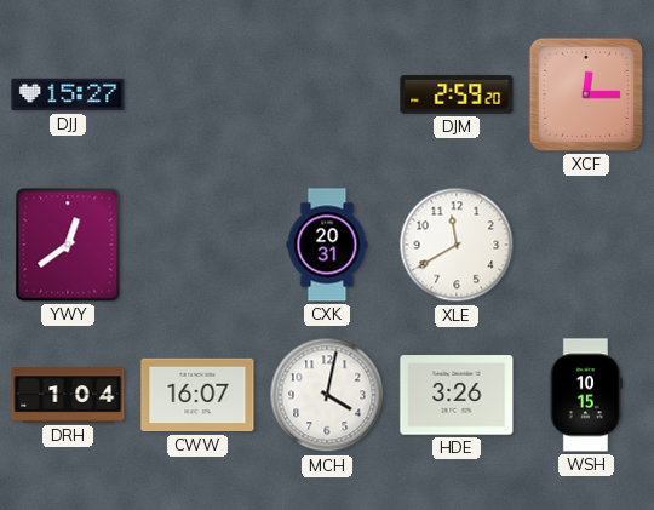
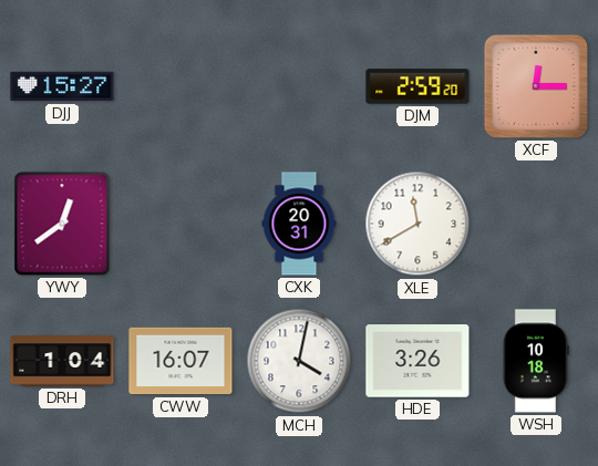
WSH: 10:15 -> 10:18
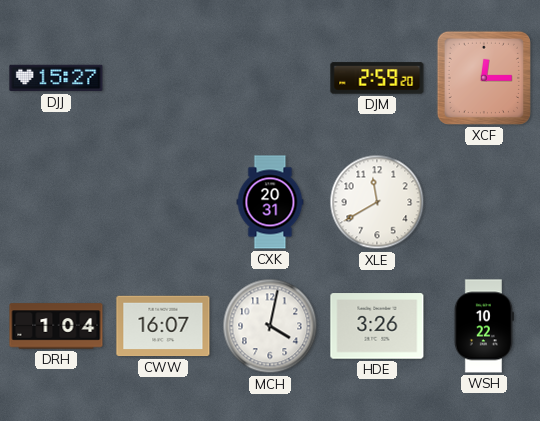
YWY: 12:39 -> none
WSH: 10:18 -> 10:22
